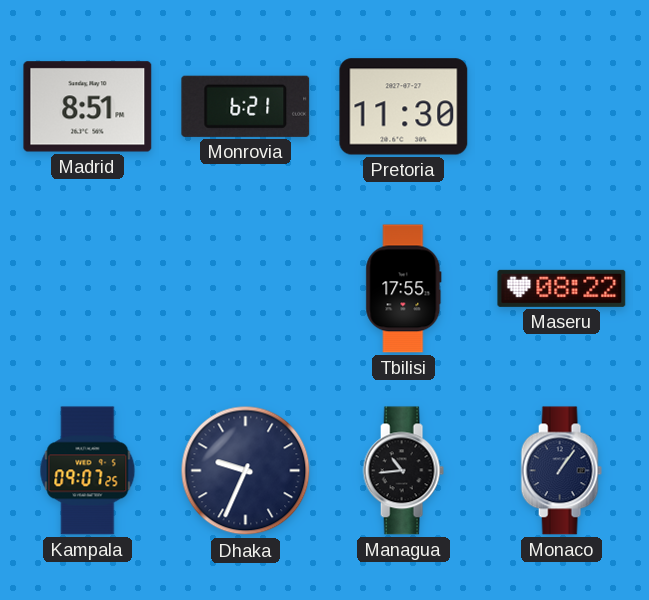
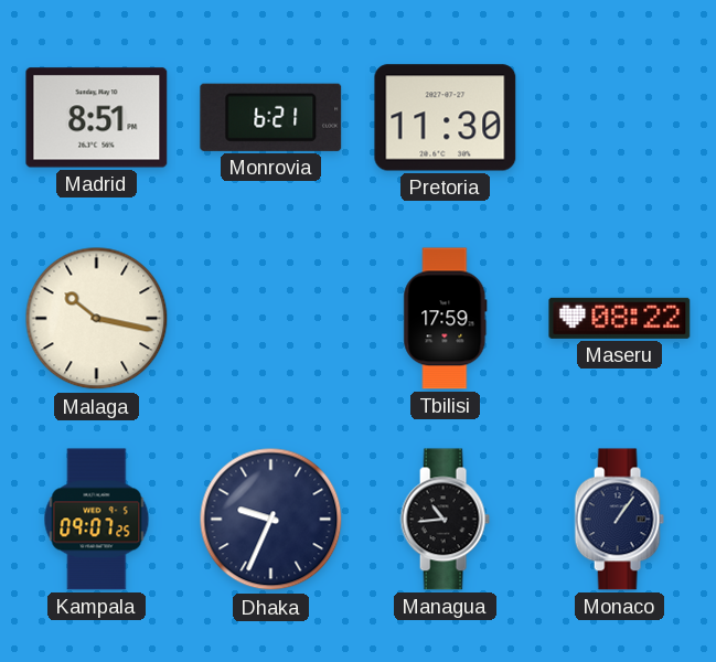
Malaga: none -> 10:17
Tbilisi: 17:55 -> 17:59
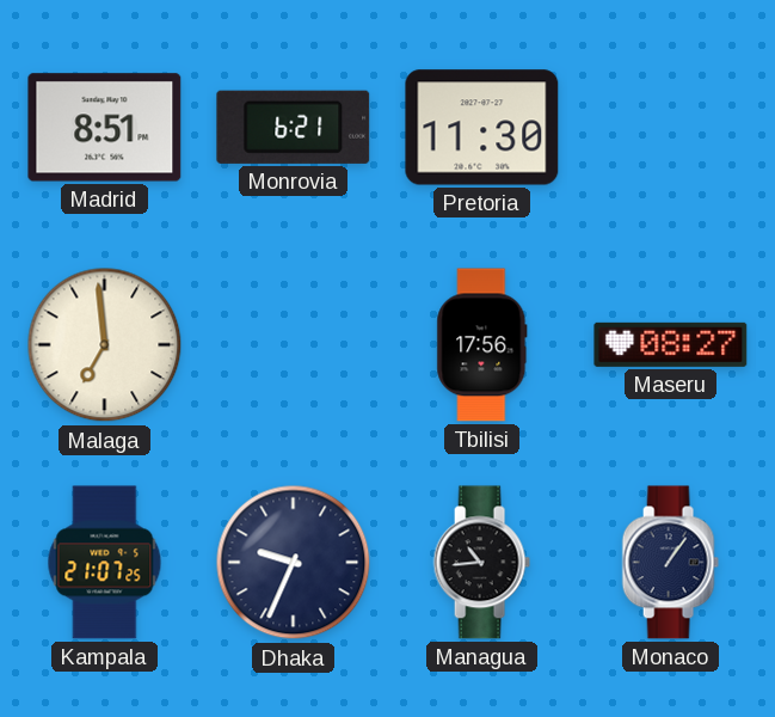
Malaga: 10:17 -> 6:59
Tbilisi: 17:59 -> 17:56
Maseru: 08:22 -> 08:27
Kampala: 09:07 -> 21:07
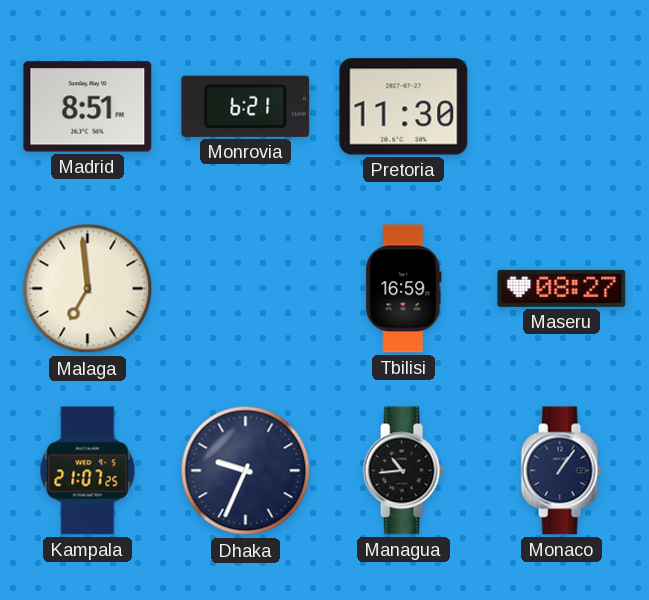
Tbilisi: 17:56 -> 16:59
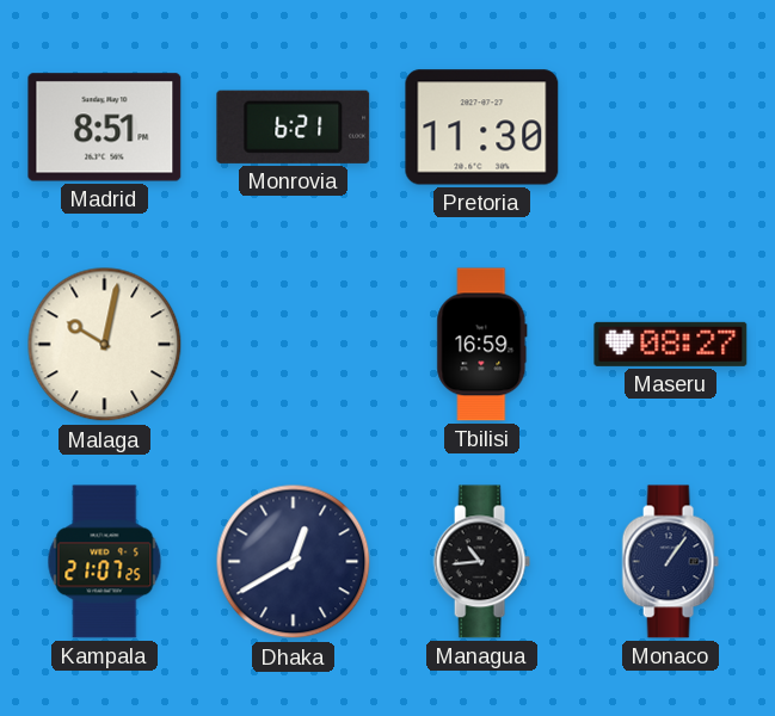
Malaga: 6:59 -> 10:02
Dhaka: 9:34 -> 12:40
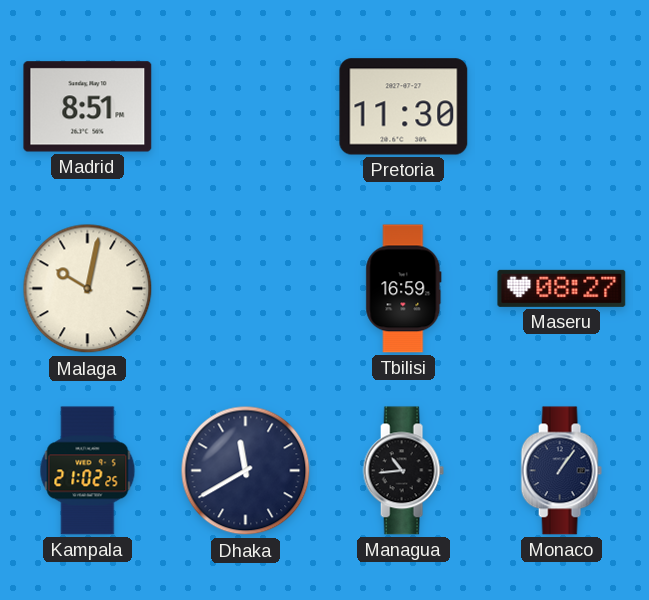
Monrovia: 6:21 -> none
Kampala: 21:07 -> 21:02
Dhaka: 12:40 -> 11:40
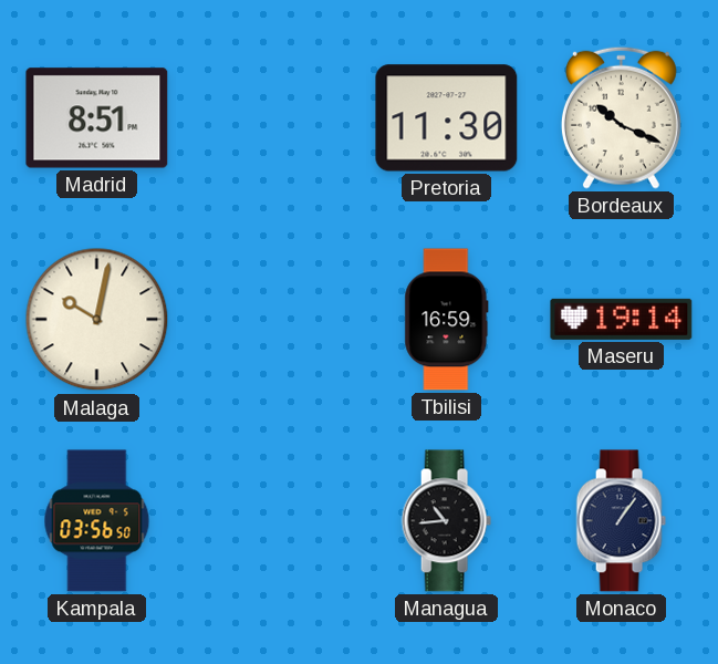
Bordeaux: none -> 10:19
Maseru: 08:27 -> 19:14
Kampala: 21:02 -> 03:56
Dhaka: 11:40 -> none
